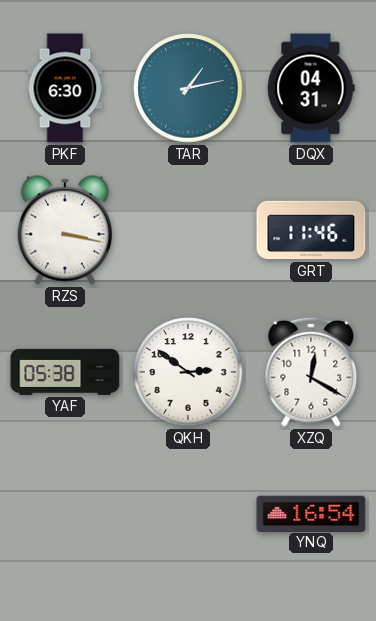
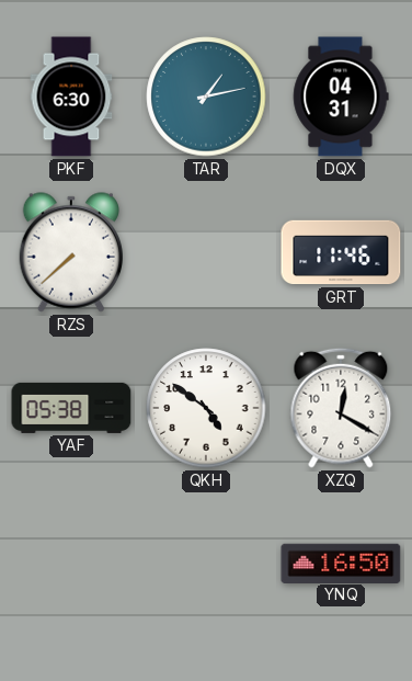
RZS: 3:17 -> 7:38
QKH: 2:51 -> 4:51
YNQ: 16:54 -> 16:50
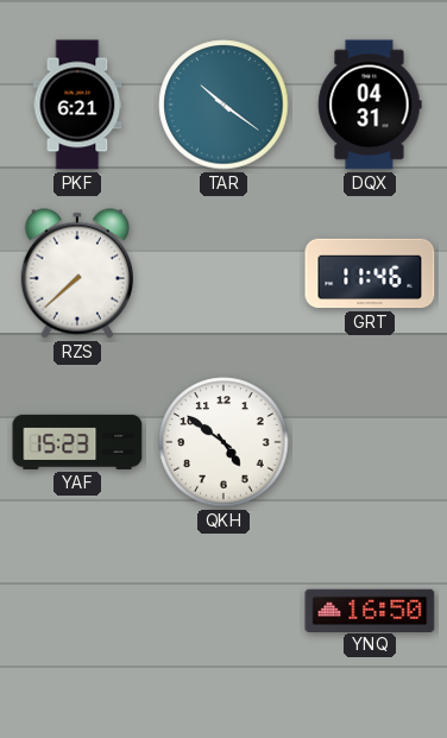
PKF: 6:30 -> 6:21
TAR: 1:13 -> 10:21
YAF: 05:38 -> 15:23
XZQ: 12:20 -> none
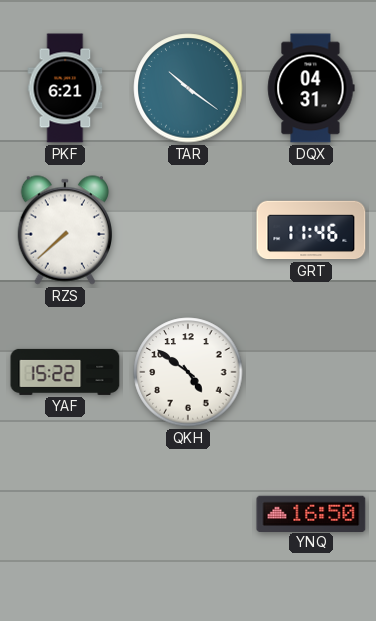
YAF: 15:23 -> 15:22
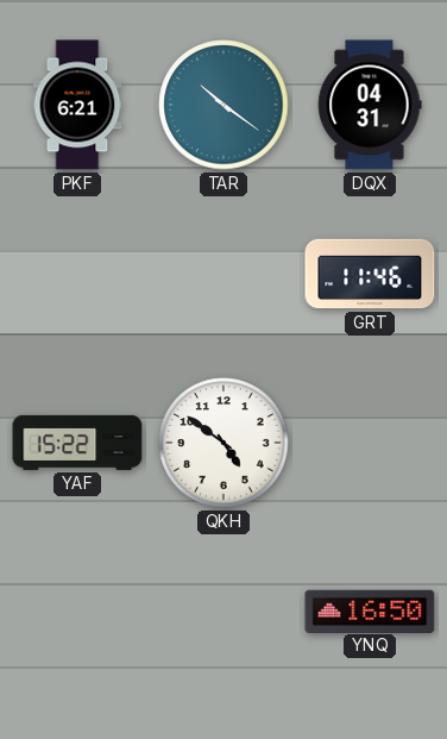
RZS: 7:38 -> none
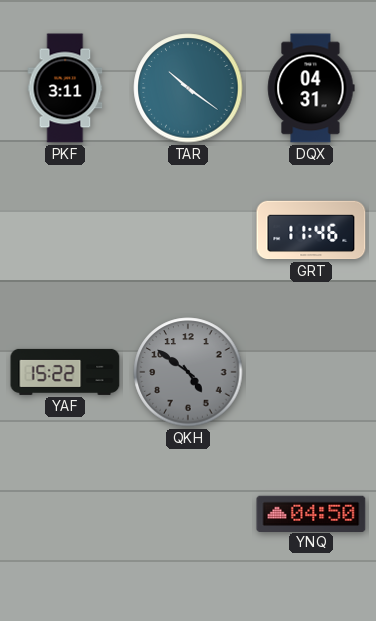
PKF: 6:21 -> 3:11
QKH dial: white -> grey
YNQ: 16:50 -> 04:50
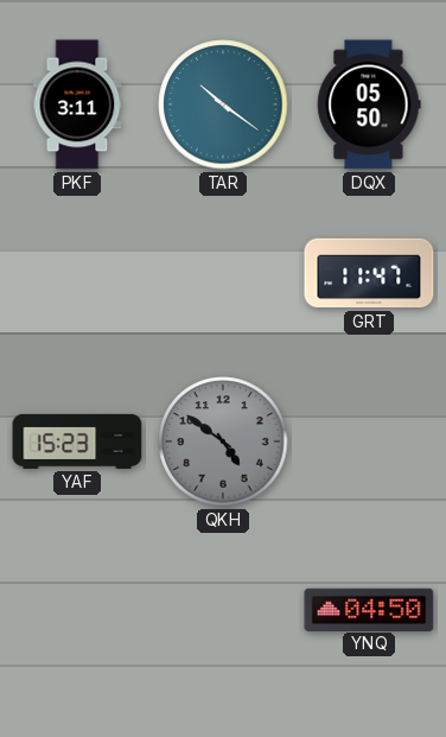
DQX: 04:31 -> 05:50
GRT: 11:46 -> 11:47
YAF: 15:22 -> 15:23
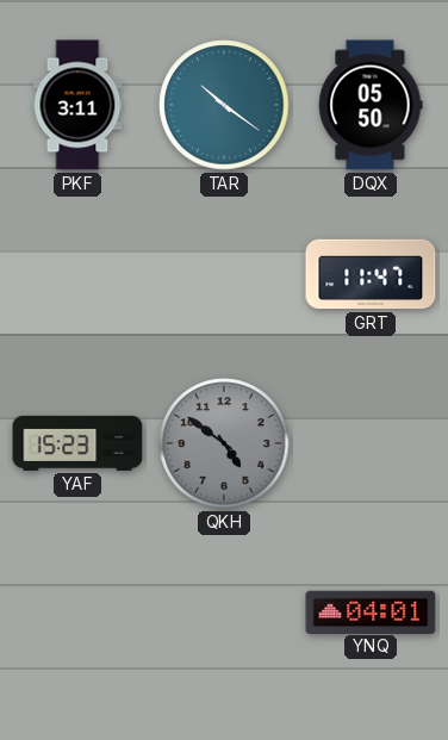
YNQ: 04:50 -> 04:01
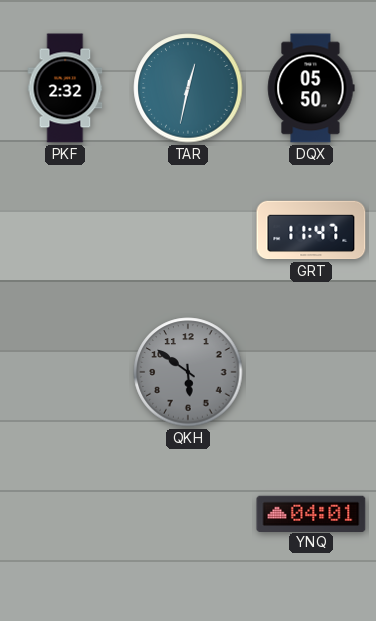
PKF: 3:11 -> 2:32
TAR: 10:21 -> 12:32
YAF: 15:23 -> none
QKH: 4:51 -> 5:51
